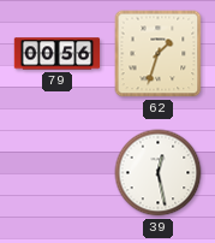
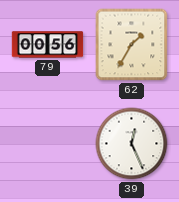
62: 1:33 -> 1:35
39: 12:28 -> 12:26
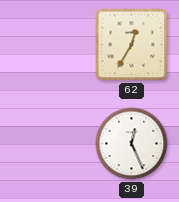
79: 00:56 -> none
62: 1:35 -> 12:35
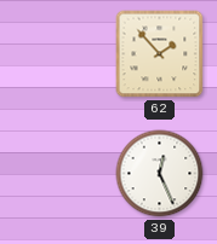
62: 12:35 -> 1:53
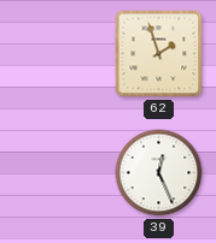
62: 1:53 -> 1:57
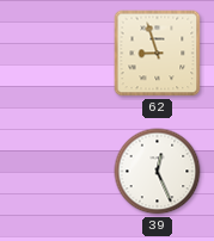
62: 1:57 -> 8:57
